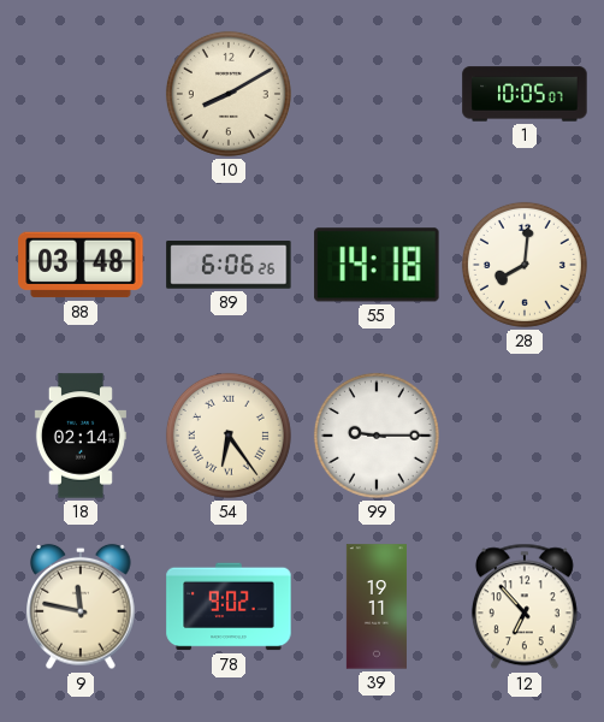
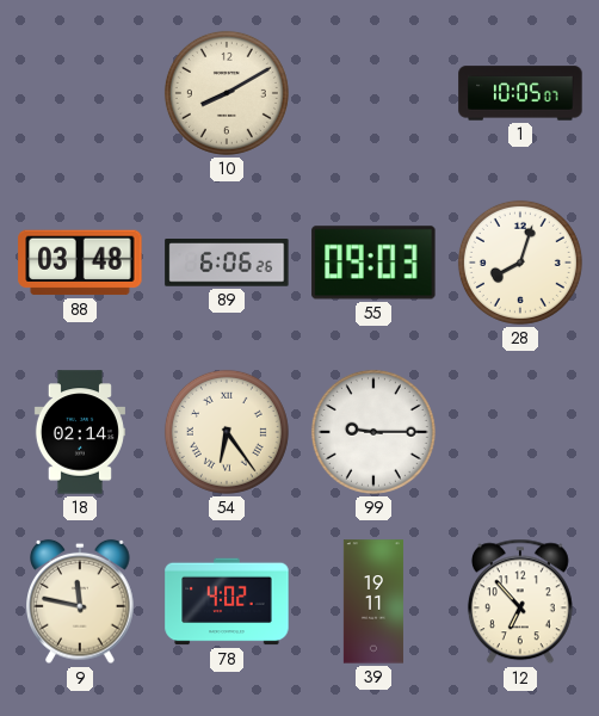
55: 14:18 -> 09:03
28: 8:01 -> 8:03
78: 9:02 -> 4:02
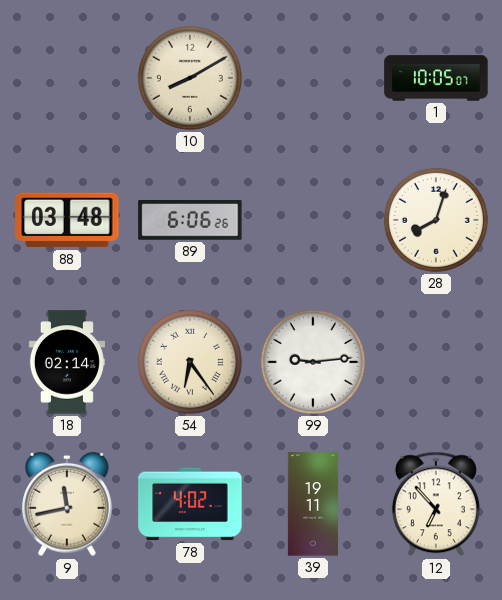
55: 09:03 -> none
99: 9:15 -> 9:14
9: 11:47 -> 11:43
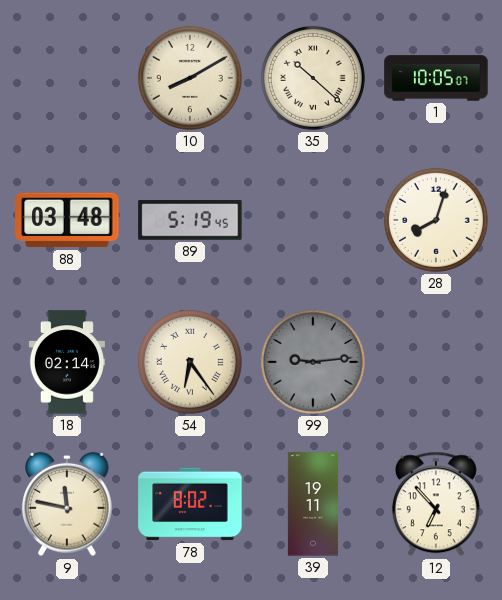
35: none -> 10:22
89: 6:06 -> 5:19
99 dial: white -> grey
9: 11:43 -> 11:47
78: 4:02 -> 8:02
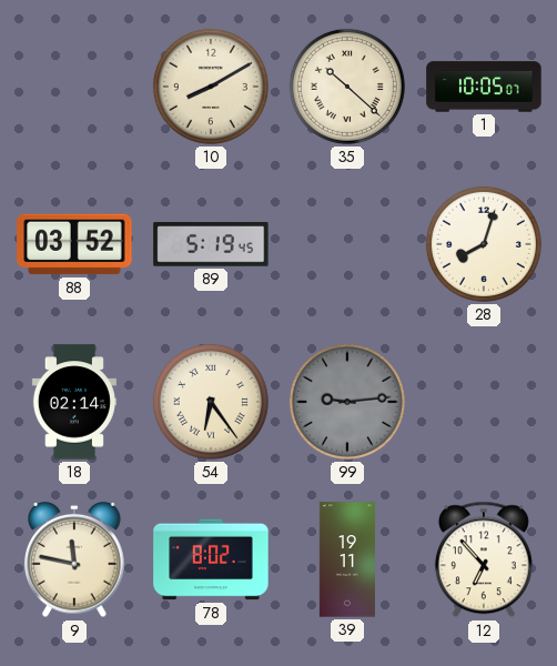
88: 03:48 -> 03:52
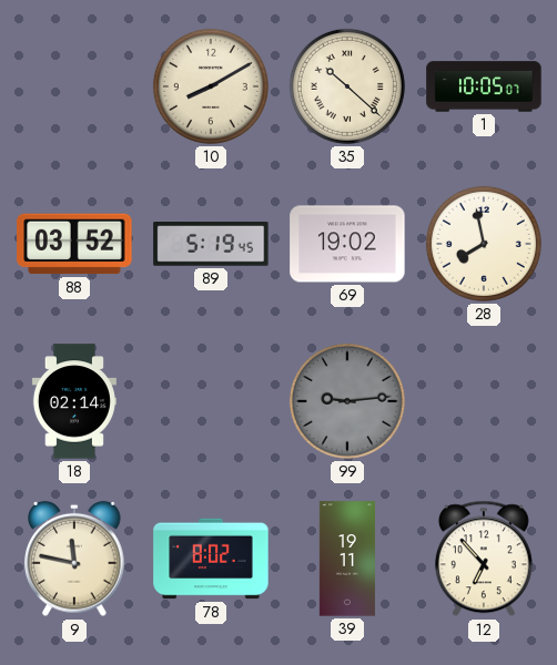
69: none -> 19:02
28: 8:03 -> 7:58
54: 6:24 -> none
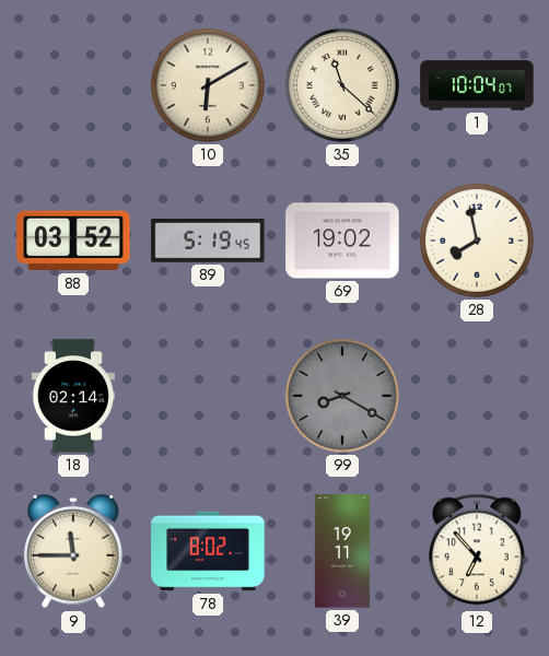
10: 8:10 -> 6:10
35: 10:22 -> 11:22
1: 10:05 -> 10:04
99: 9:14 -> 8:20
9: 11:47 -> 11:45
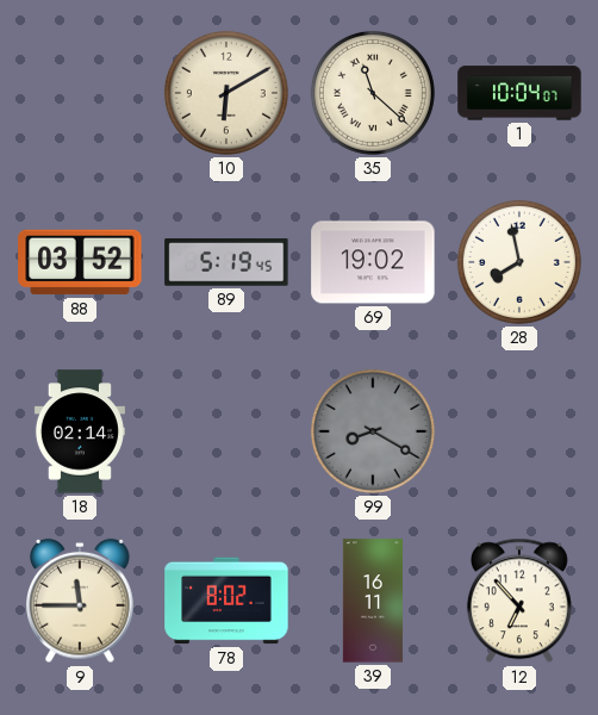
39: 19:11 -> 16:11
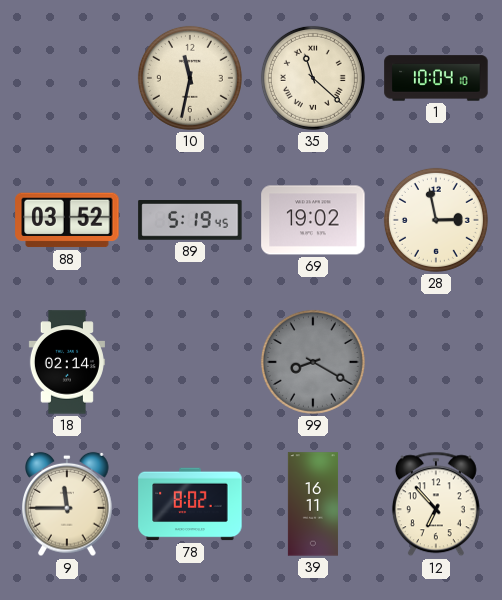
10: 6:10 -> 11:32
1: 10:04:07 -> 10:04:10
28: 7:58 -> 2:58
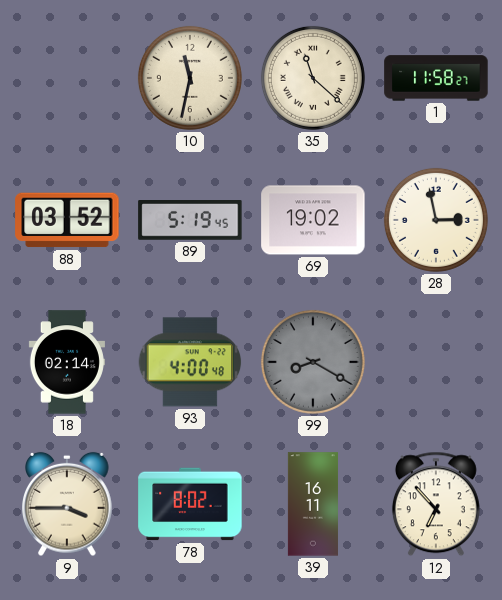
1: 10:04 -> 11:58
93: none -> 4:00
9: 11:45 -> 3:45
